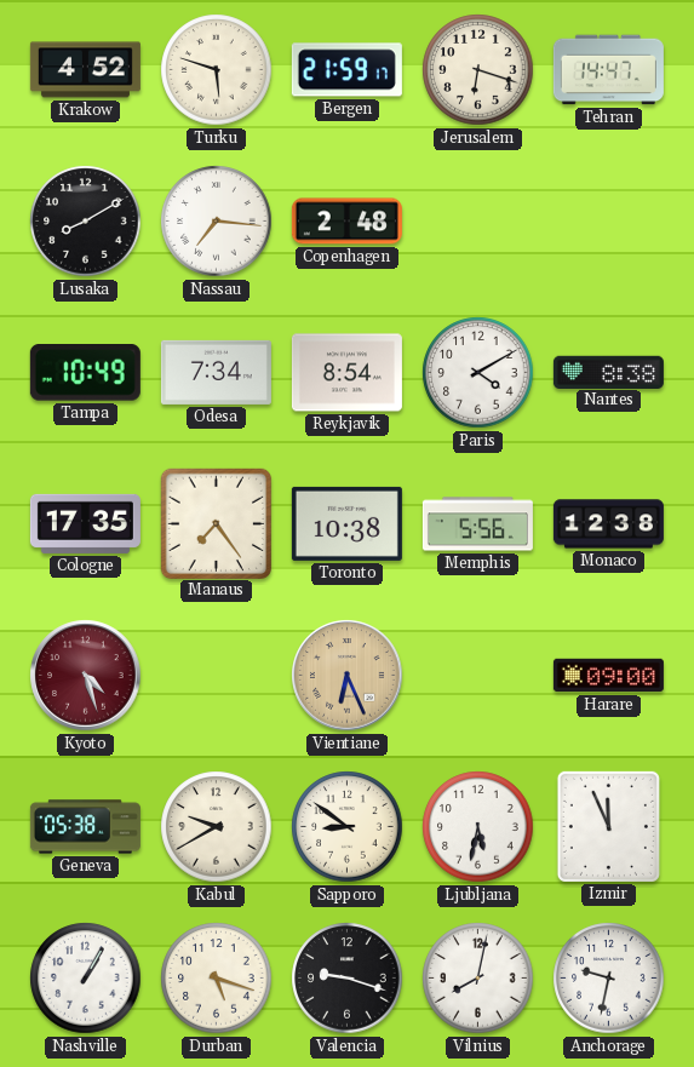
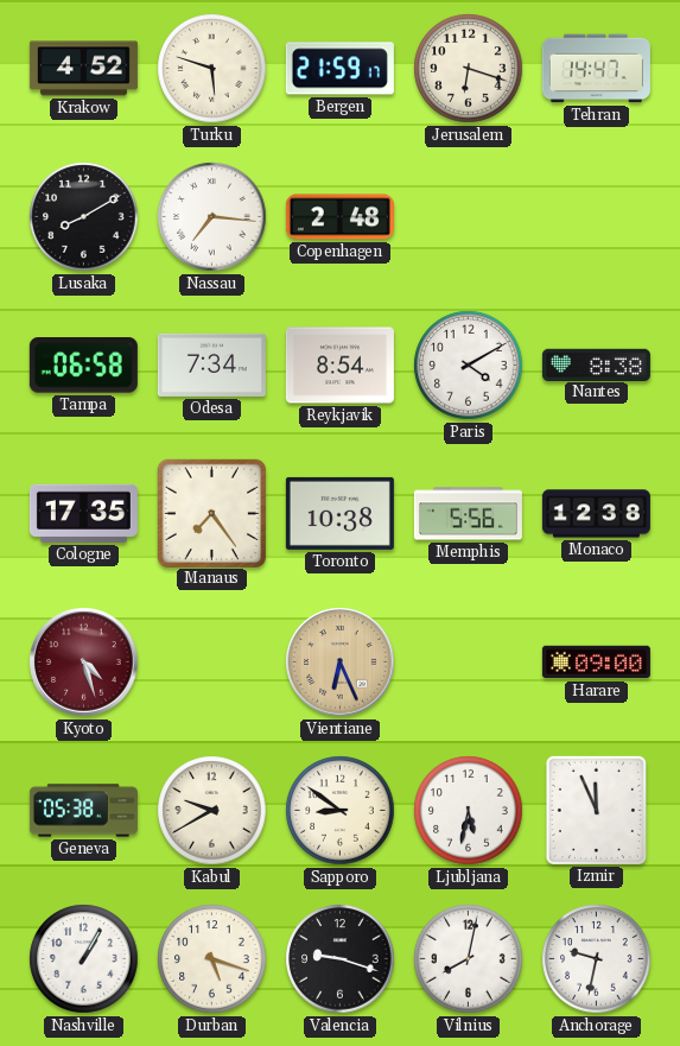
Tampa: 10:49 -> 06:58
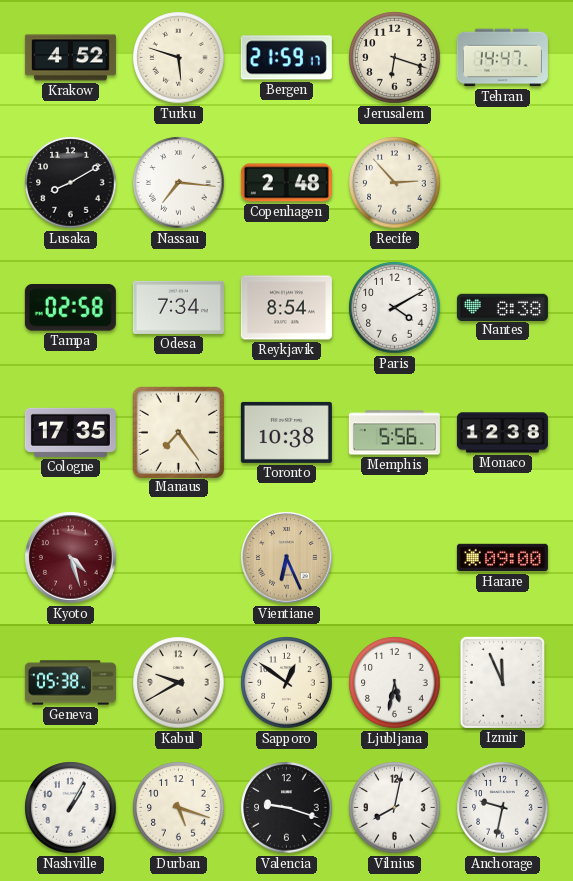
Recife: none -> 2:53
Tampa: 06:58 -> 02:58
Sapporo: 8:51 -> 12:51
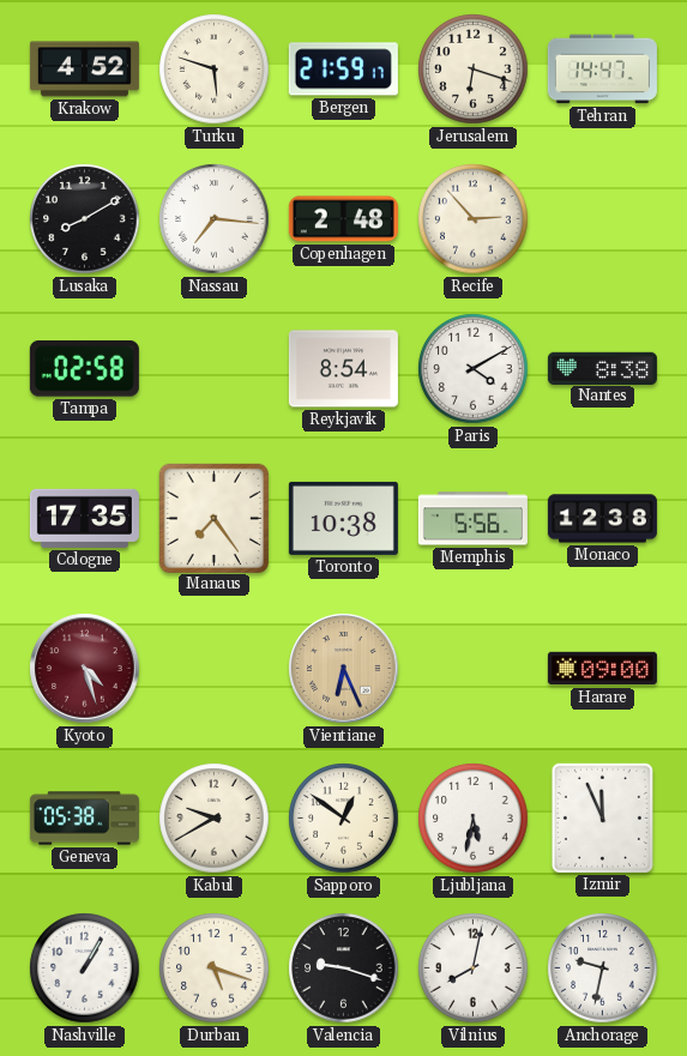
Odesa: 7:34 -> none
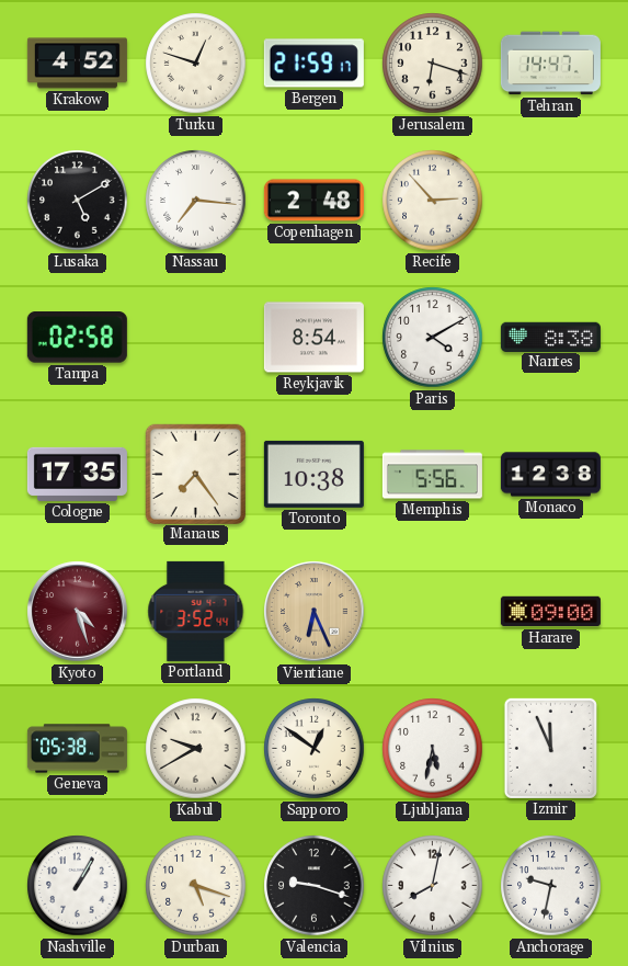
Turku: 5:48 -> 12:48
Lusaka: 8:10 -> 5:10
Portland: none -> 3:52
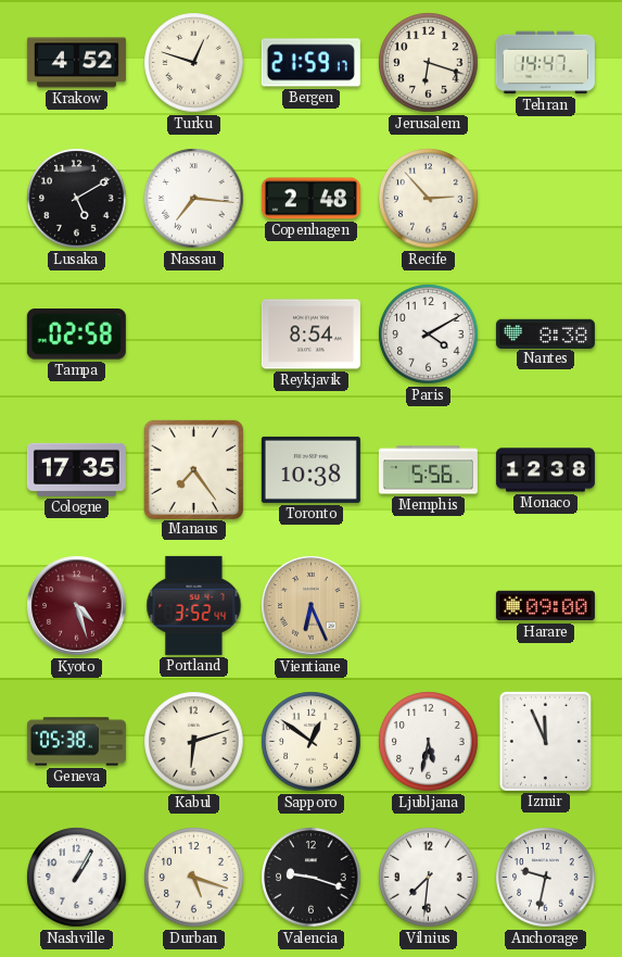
Kabul: 9:40 -> 6:12
Vilnius: 8:02 -> 7:31
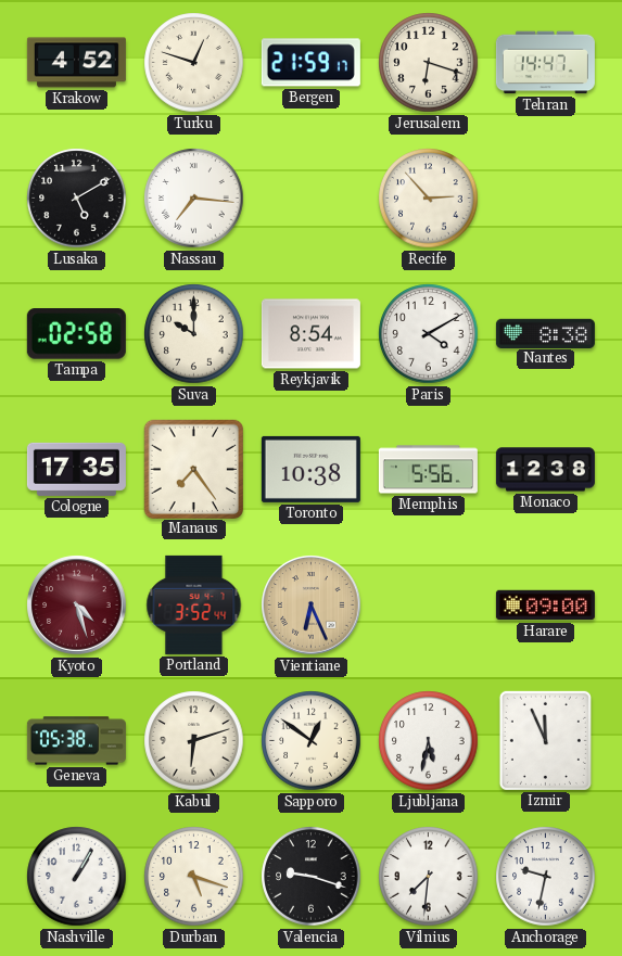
Copenhagen: 2:48 -> none
Suva: none -> 10:00
